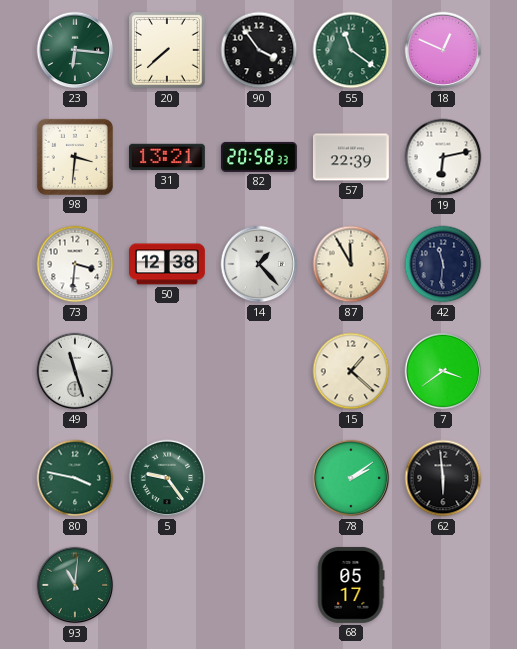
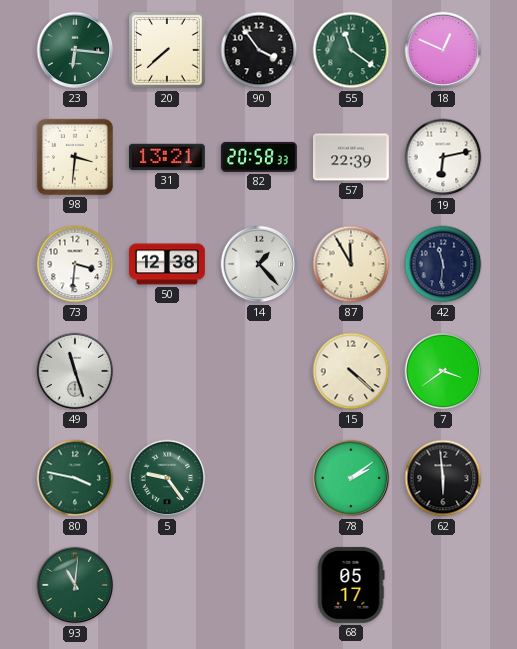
15: 1:22 -> 4:22
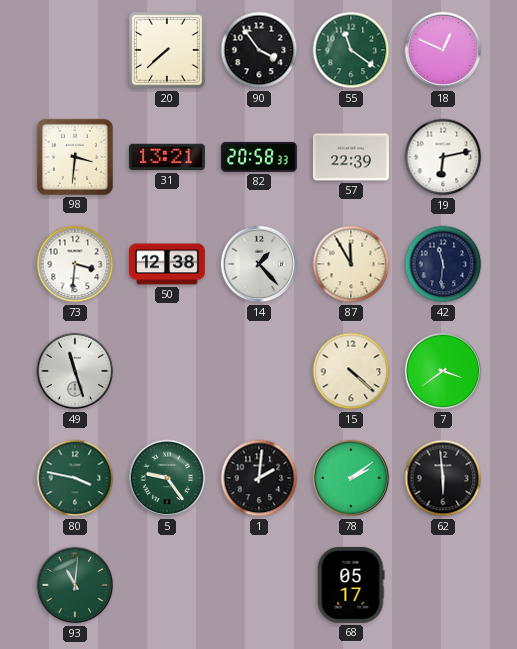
23: 6:16 -> none
1: none -> 2:01
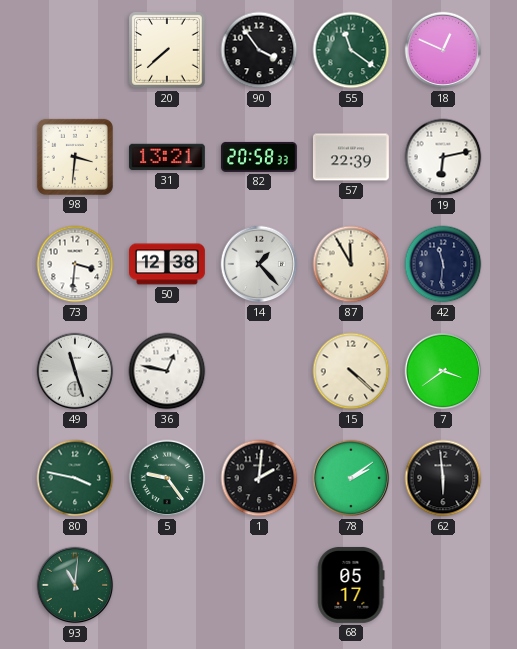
36: none -> 12:47
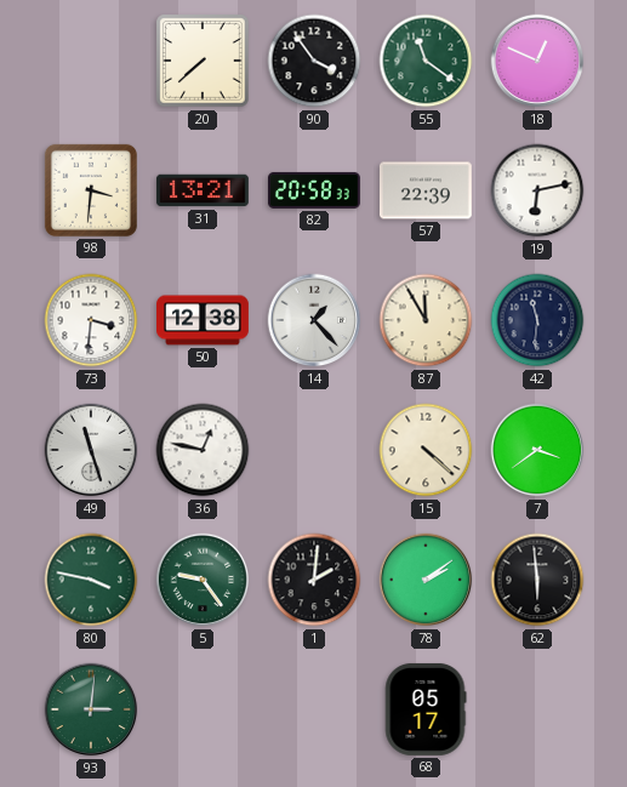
93: 11:01 -> 3:01
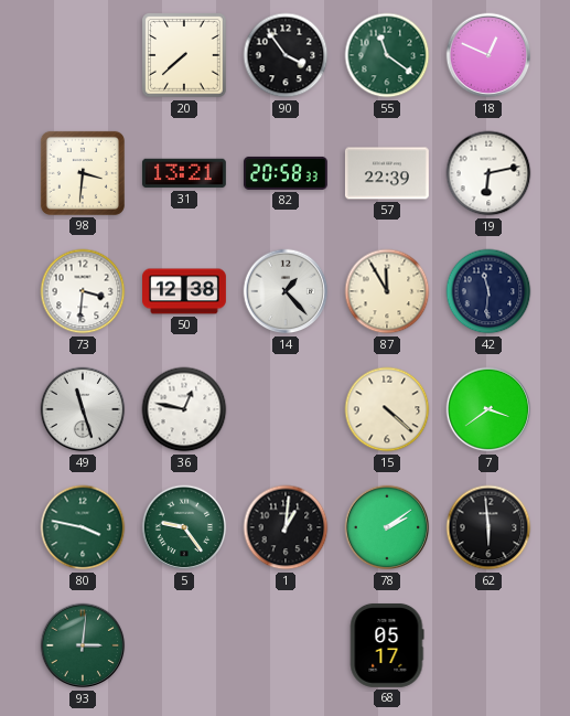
1: 2:01 -> 1:01
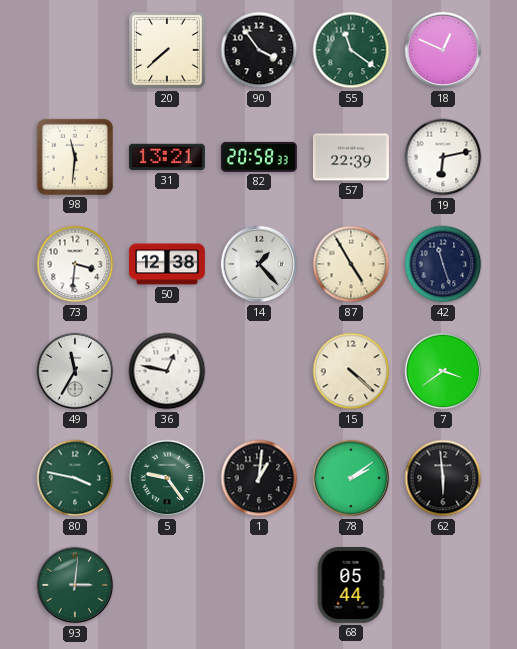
98: 3:31 -> 11:31
87: 11:55 -> 4:55
42: 11:31 -> 11:27
49: 11:27 -> 11:35
68: 05:17 -> 05:44
